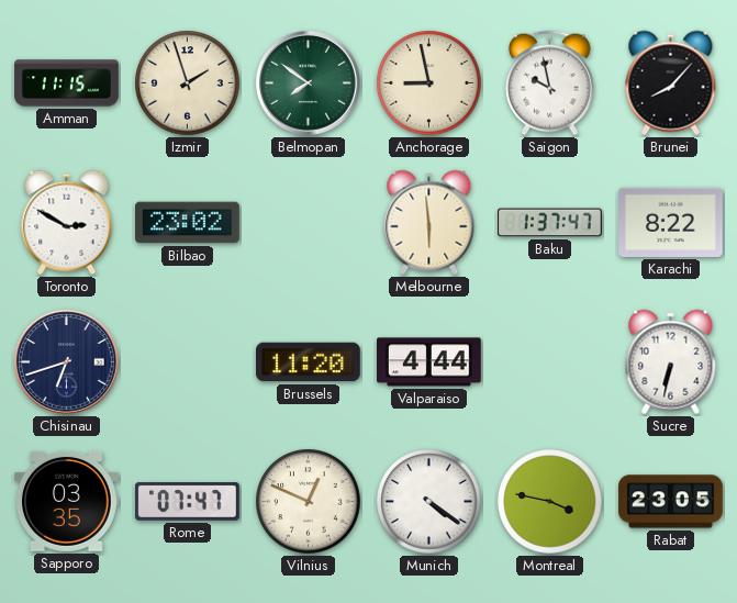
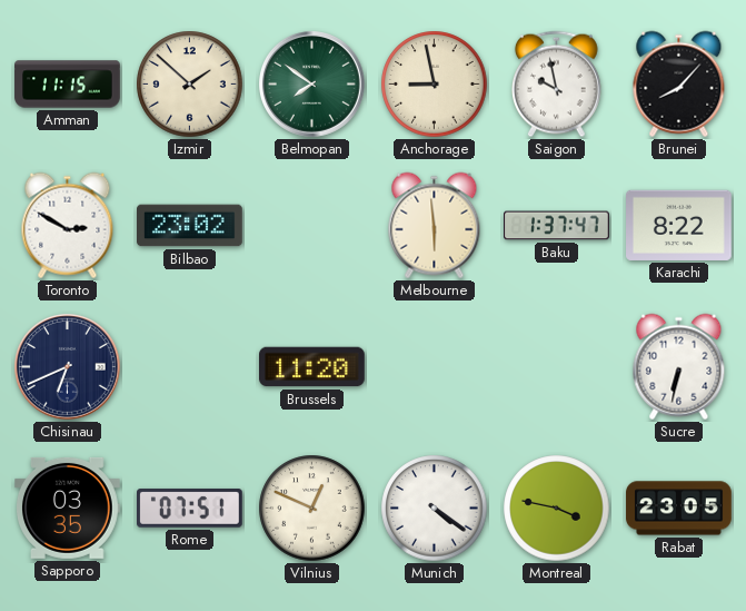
Izmir: 1:57 -> 1:52
Chisinau: 6:42 -> 6:41
Valparaiso: 4:44 -> none
Rome: 07:47 -> 07:51
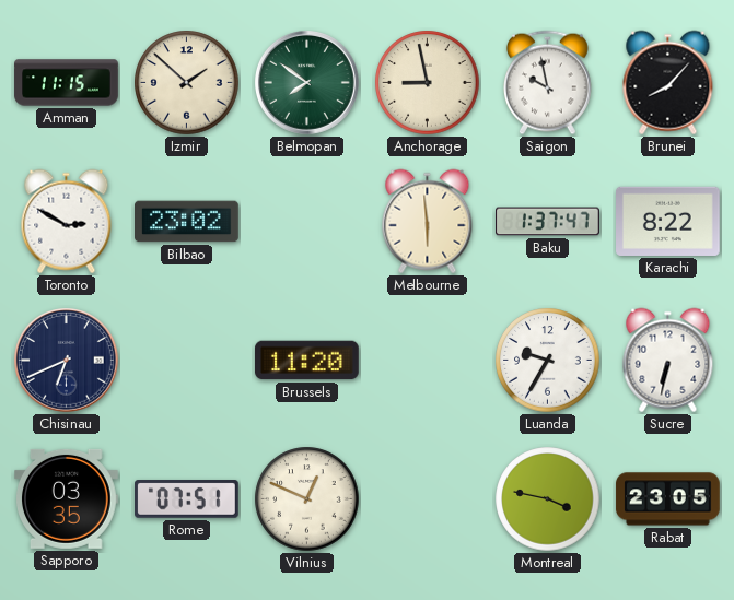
Luanda: none -> 9:35
Munich: 4:21 -> none
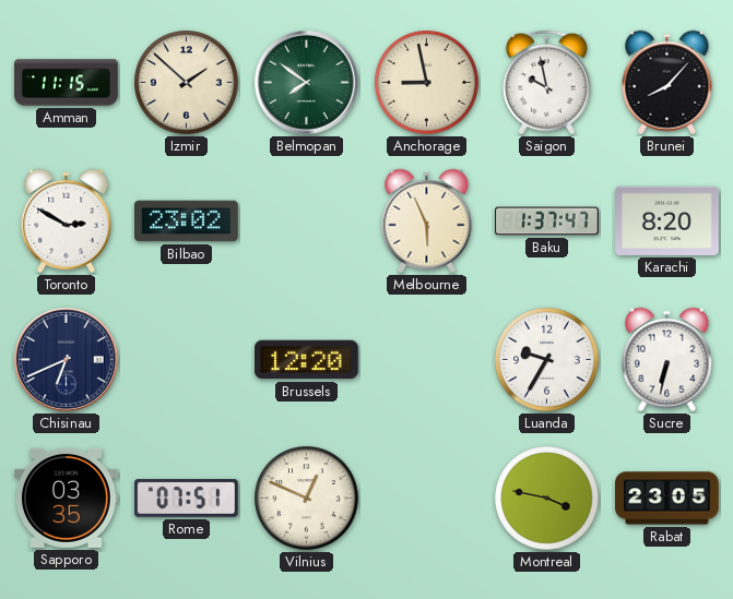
Melbourne: 5:59 -> 5:56
Karachi: 8:22 -> 8:20
Brussels: 11:20 -> 12:20
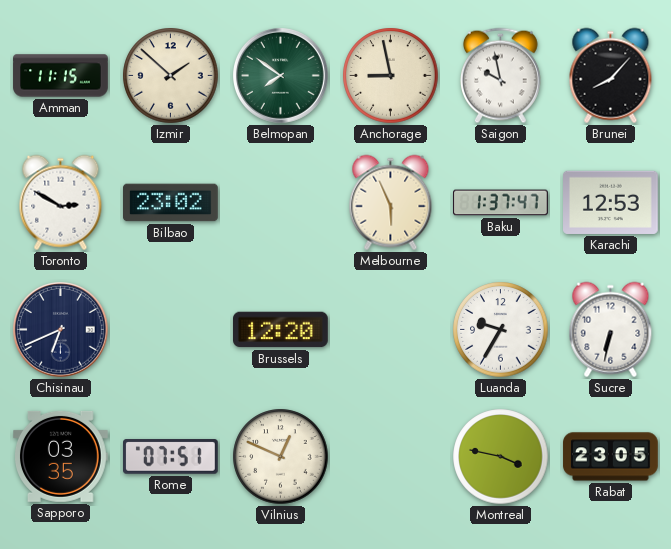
Karachi: 8:20 -> 12:53
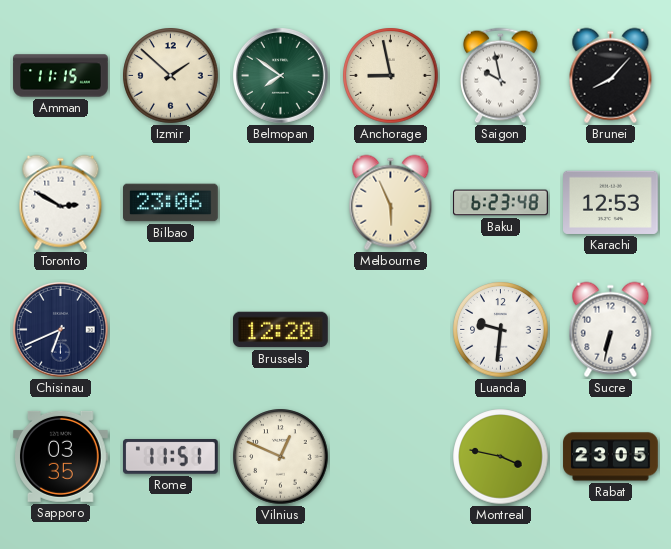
Bilbao: 23:02 -> 23:06
Baku: 1:37 -> 6:23
Luanda: 9:35 -> 9:31
Rome: 07:51 -> 11:51
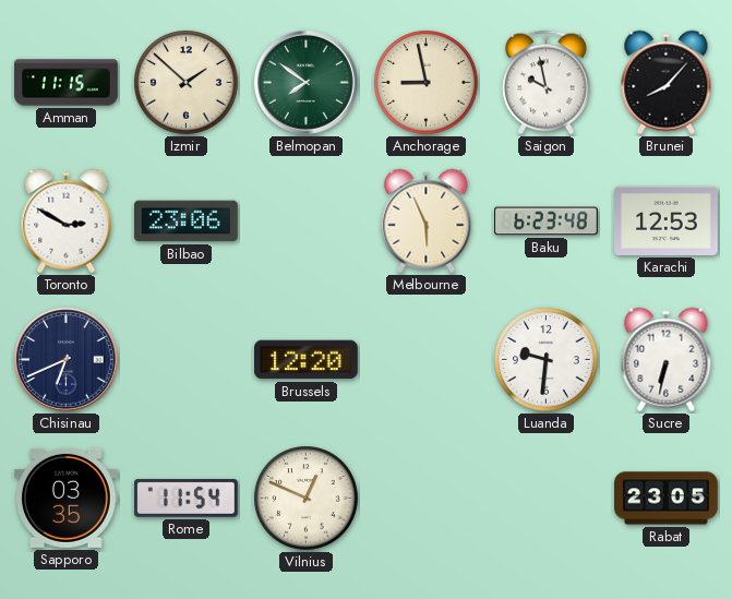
Rome: 11:51 -> 11:54
Montreal: 3:47 -> none
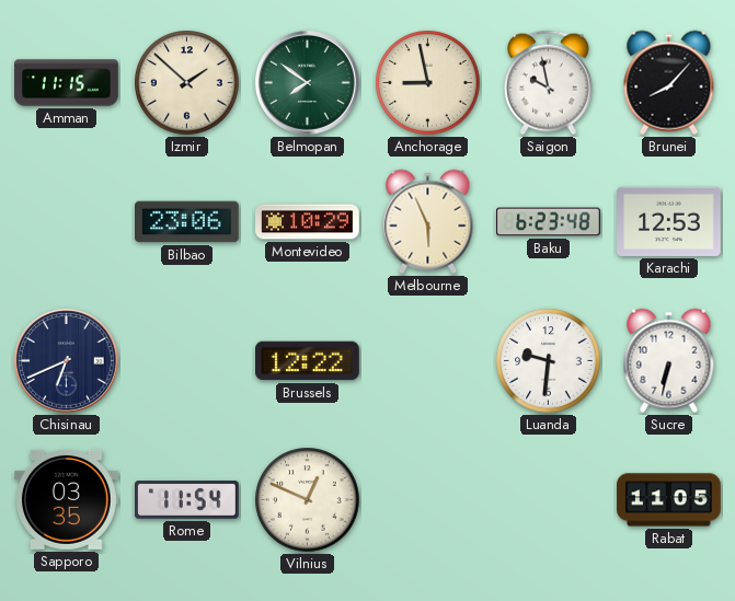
Toronto: 2:50 -> none
Montevideo: none -> 10:29
Brussels: 12:20 -> 12:22
Rabat: 23:05 -> 11:05
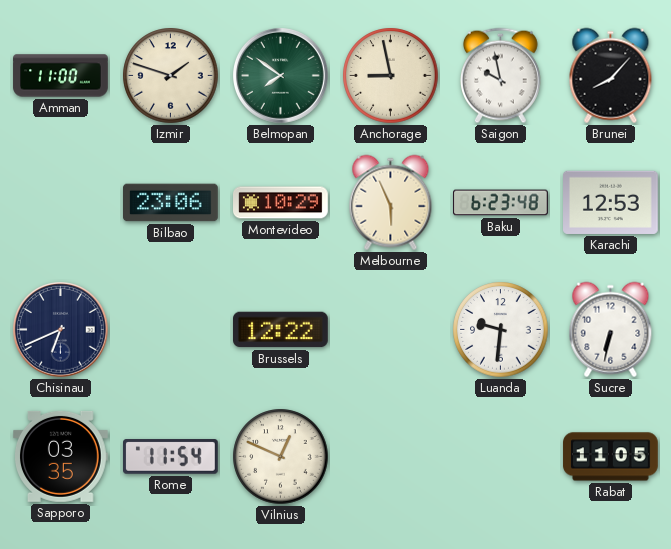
Amman: 11:15 -> 11:00
Izmir: 1:52 -> 1:48
